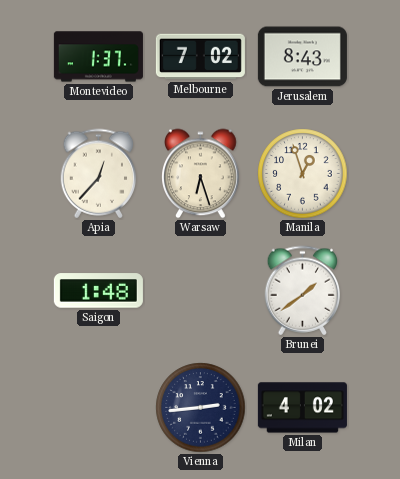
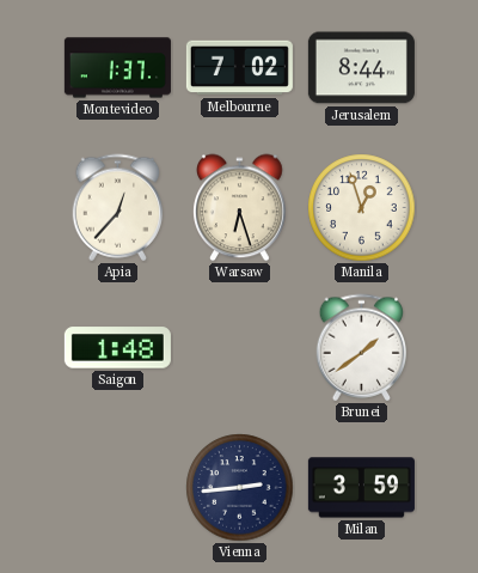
Jerusalem: 8:43 -> 8:44
Milan: 4:02 -> 3:59
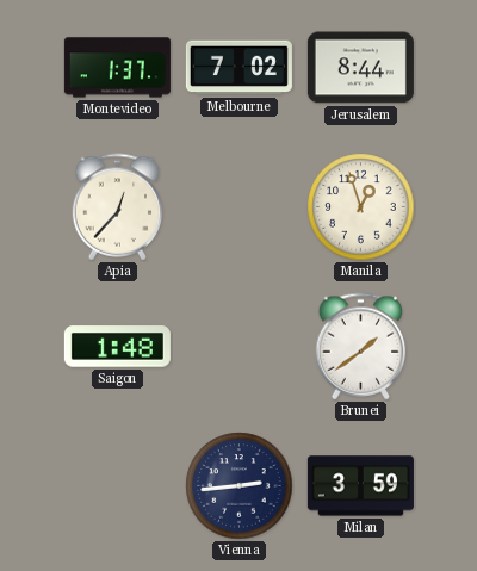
Warsaw: 6:27 -> none
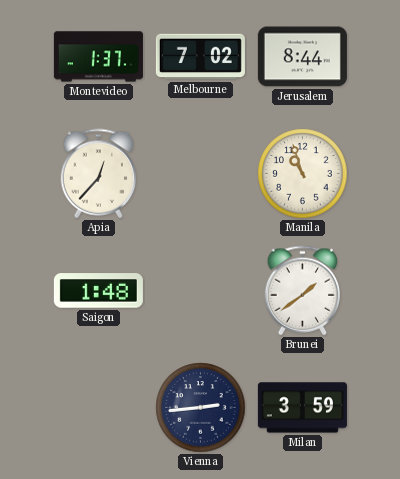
Manila: 12:57 -> 10:57
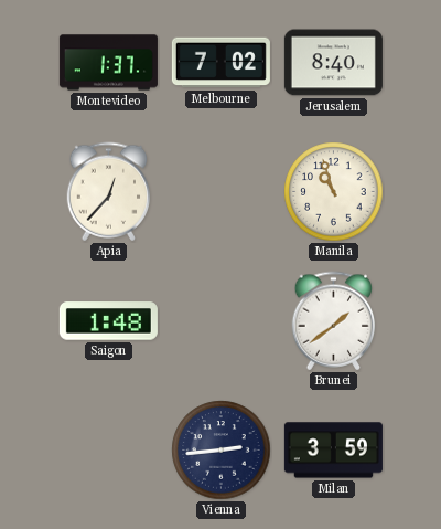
Jerusalem: 8:44 -> 8:40
